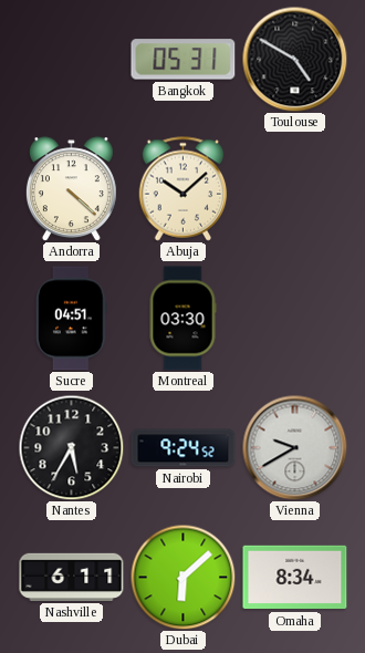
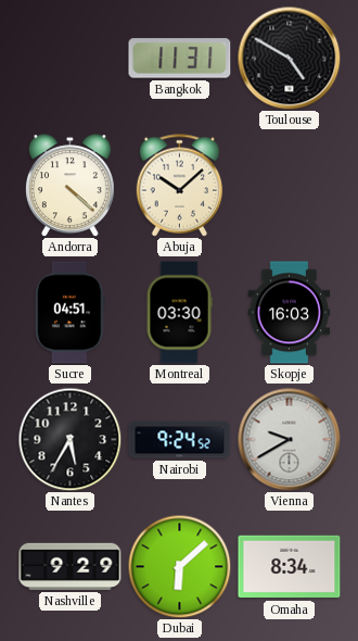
Bangkok: 05:31 -> 11:31
Skopje: none -> 16:03
Nashville: 6:11 -> 9:29
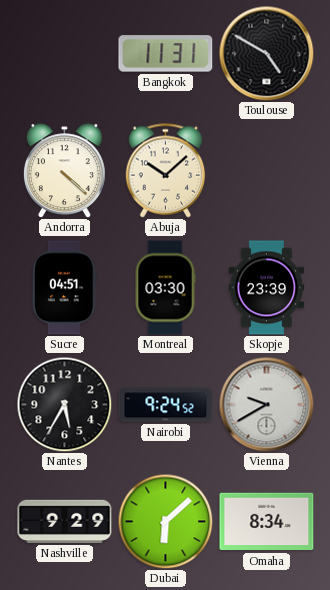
Skopje: 16:03 -> 23:39
